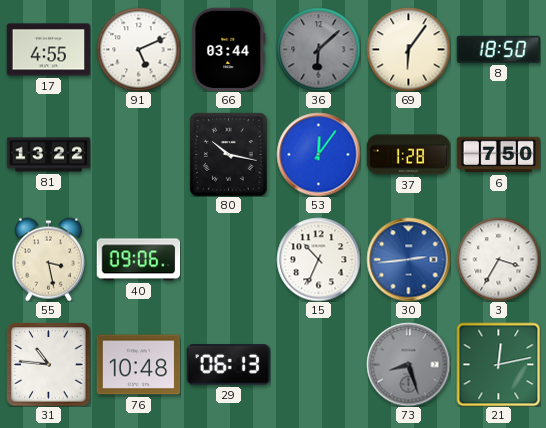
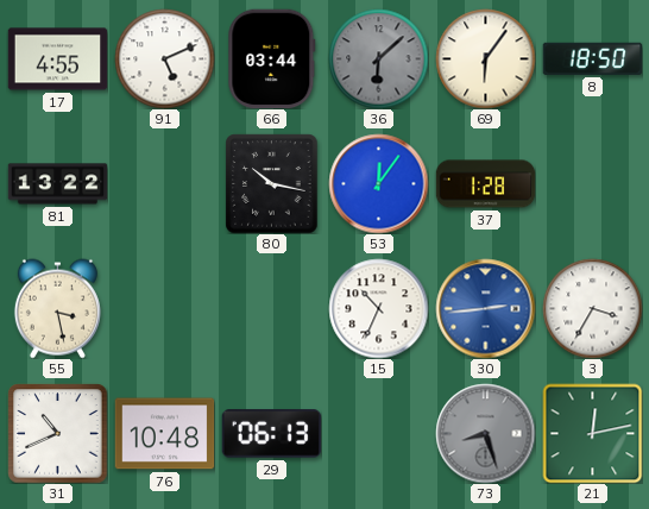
6: 7:50 -> none
40: 09:06 -> none
31: 10:46 -> 10:41
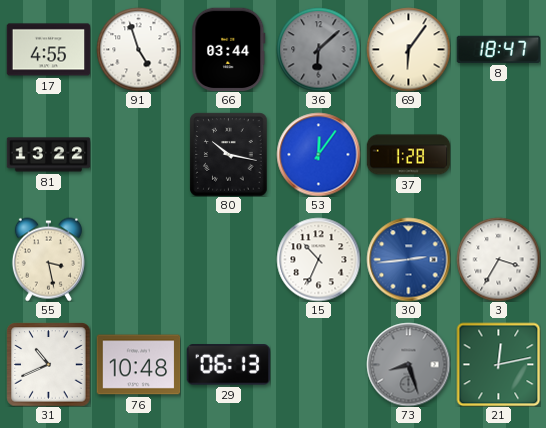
91: 5:11 -> 4:57
8: 18:50 -> 18:47
